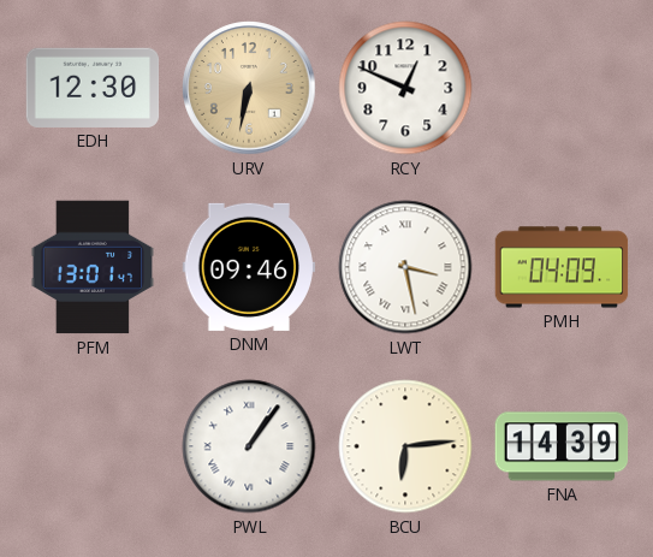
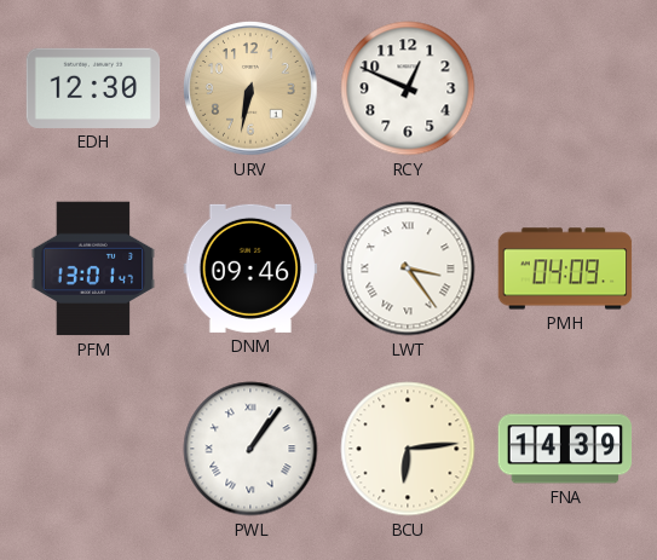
LWT: 3:28 -> 3:24
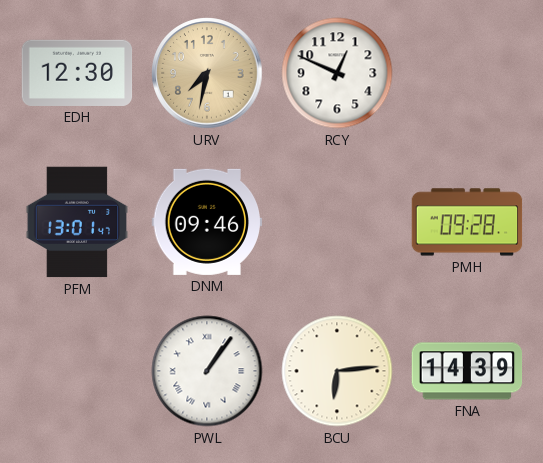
URV: 6:32 -> 7:32
LWT: 3:24 -> none
PMH: 04:09 -> 09:28
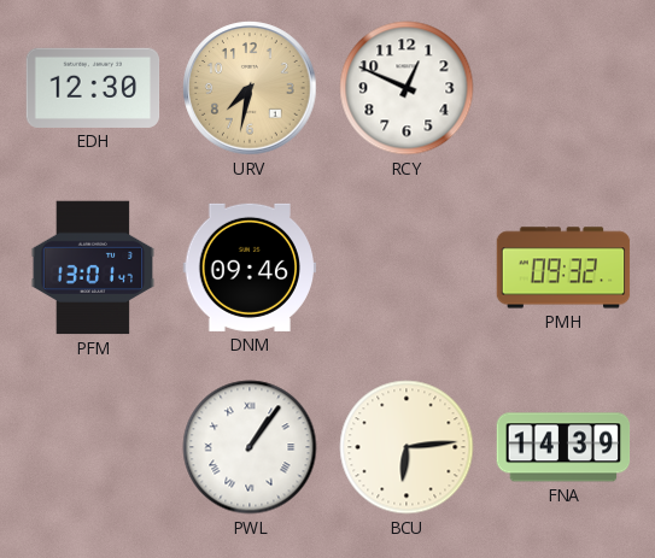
PMH: 09:28 -> 09:32
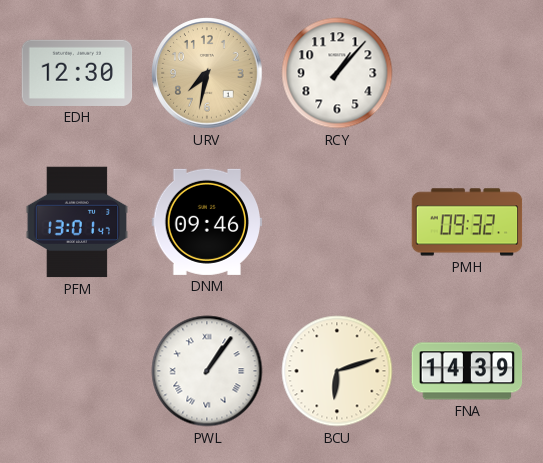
RCY: 12:49 -> 1:07
BCU: 6:14 -> 6:12
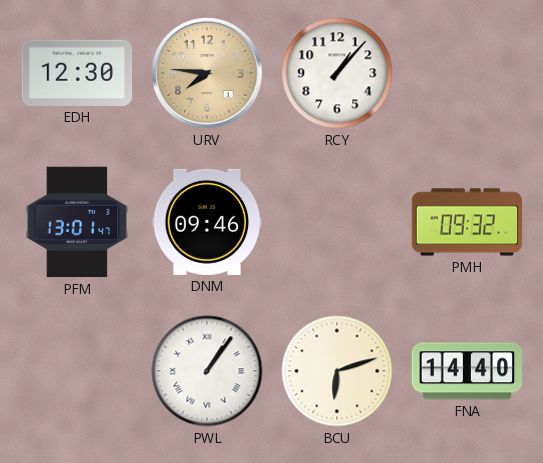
URV: 7:32 -> 7:46
FNA: 14:39 -> 14:40
